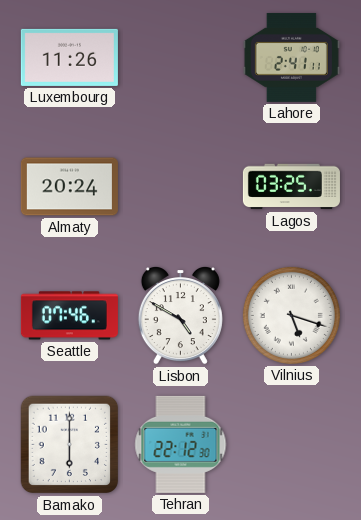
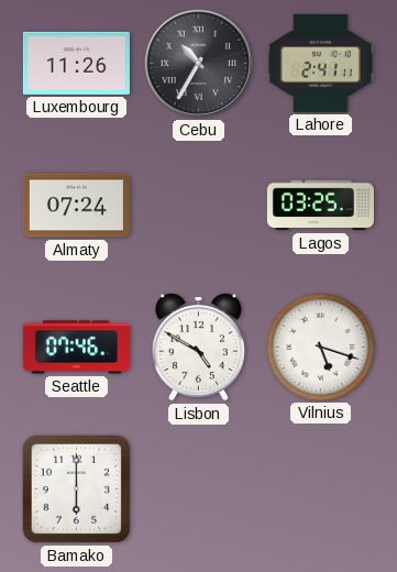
Cebu: none -> 10:35
Almaty: 20:24 -> 07:24
Tehran: 22:12 -> none
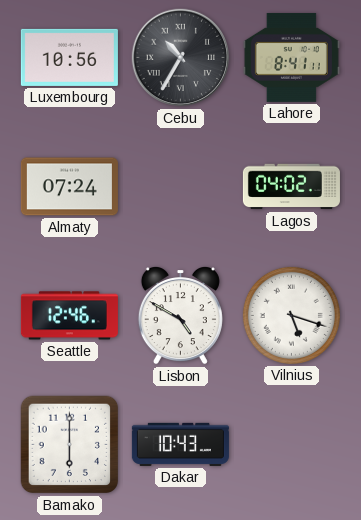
Luxembourg: 11:26 -> 10:56
Lahore: 2:41 -> 8:41
Lagos: 03:25 -> 04:02
Seattle: 07:46 -> 12:46
Dakar: none -> 10:43
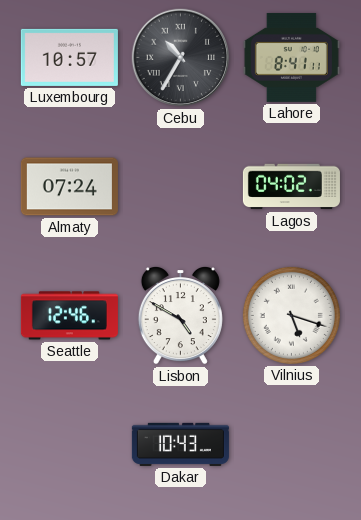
Luxembourg: 10:56 -> 10:57
Bamako: 6:00 -> none
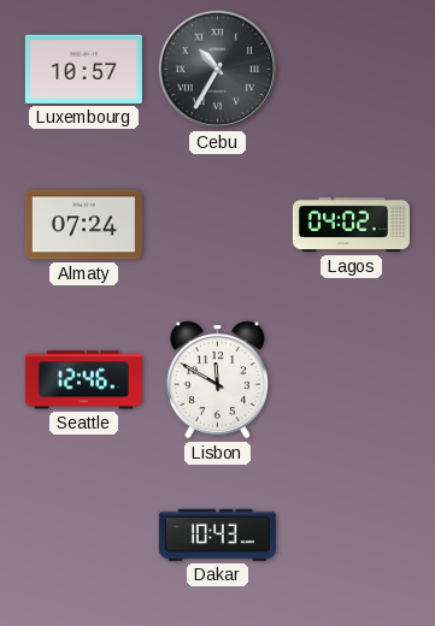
Lahore: 8:41 -> none
Lisbon: 4:50 -> 11:50
Vilnius: 5:18 -> none
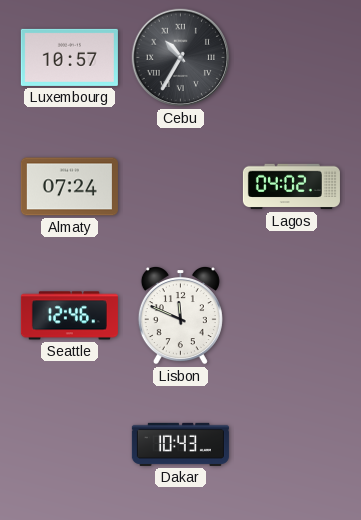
Lisbon: 11:50 -> 11:49
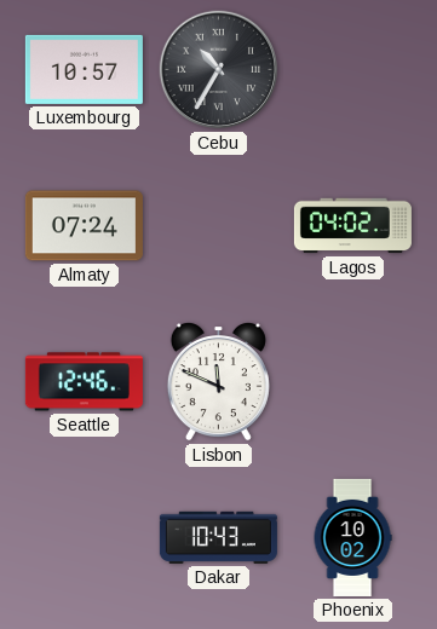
Phoenix: none -> 10:02
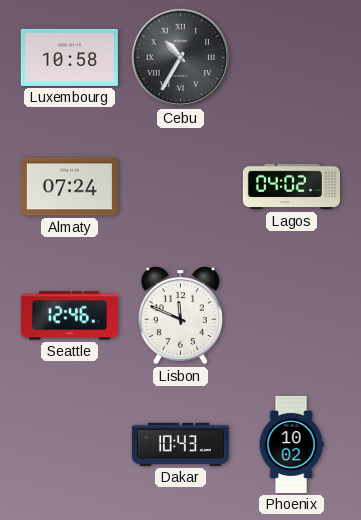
Luxembourg: 10:57 -> 10:58
